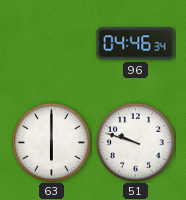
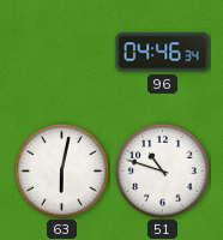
63: 6:00 -> 6:02
51: 9:48 -> 10:48
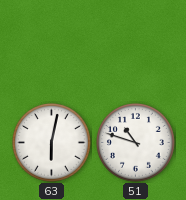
96: 04:46 -> none
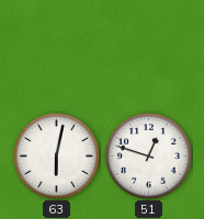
51: 10:48 -> 12:48
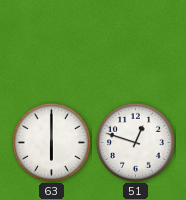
63: 6:02 -> 6:00
